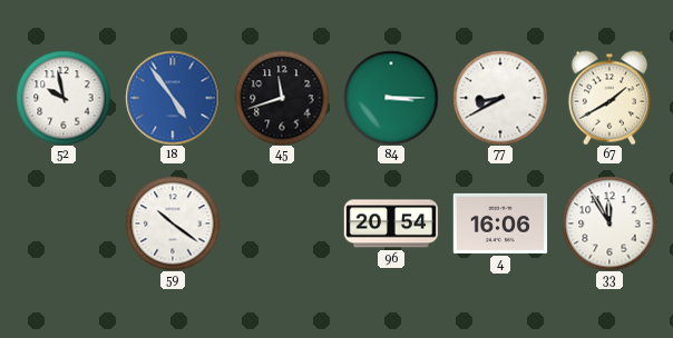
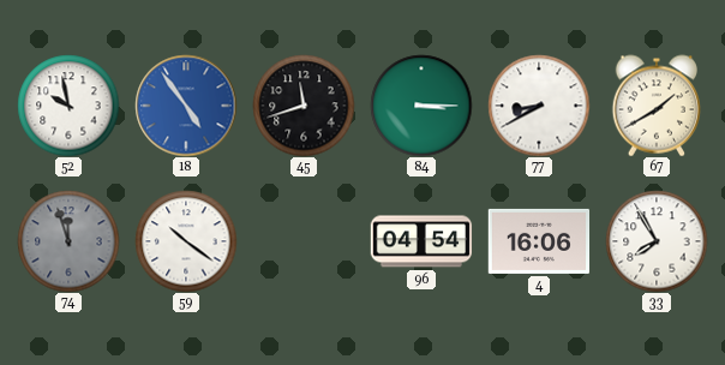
74: none -> 11:57
96: 20:54 -> 04:54
33: 11:55 -> 7:55
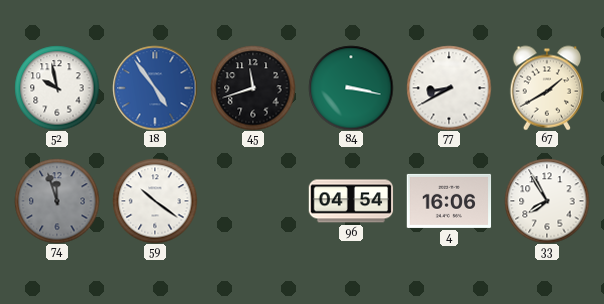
84: 3:15 -> 3:17
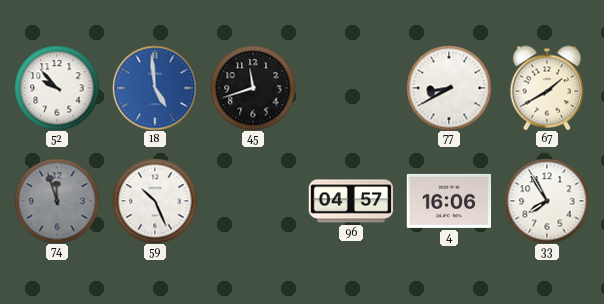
52: 9:58 -> 9:53
18: 4:54 -> 4:59
84: 3:17 -> none
59: 10:21 -> 10:26
96: 04:54 -> 04:57
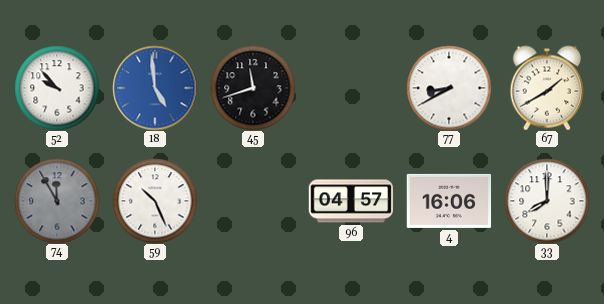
74: 11:57 -> 11:55
33: 7:55 -> 8:00
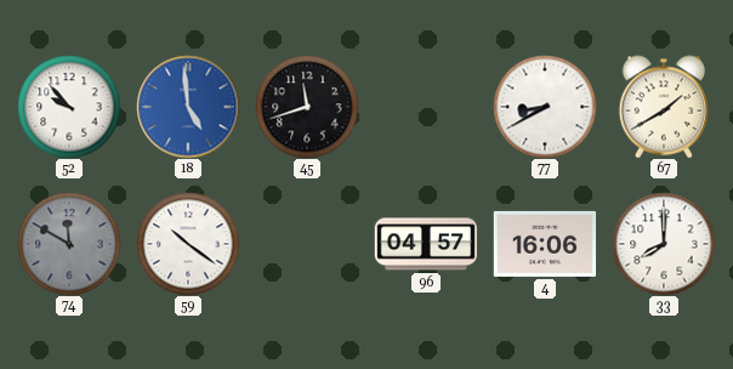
74: 11:55 -> 11:50
59: 10:26 -> 10:21
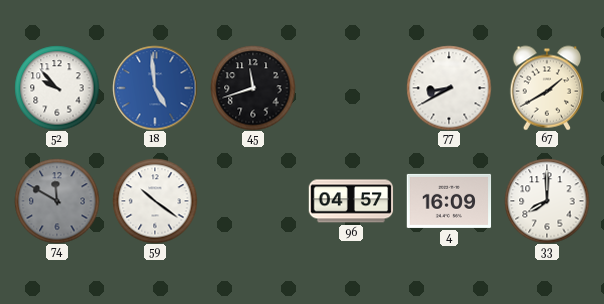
4: 16:06 -> 16:09
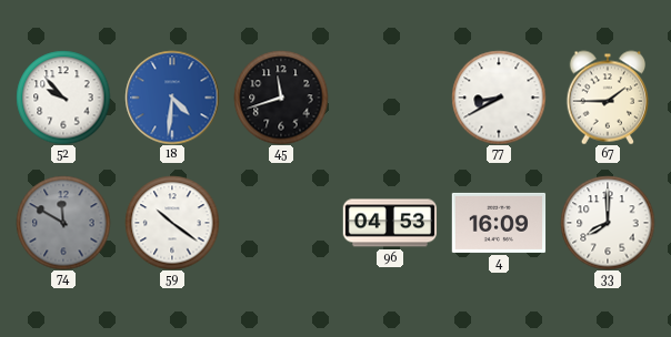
18: 4:59 -> 4:31
67: 1:40 -> 1:45
96: 04:57 -> 04:53
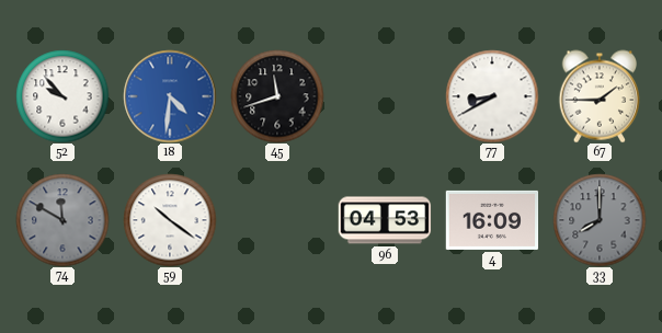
33 dial: white -> grey
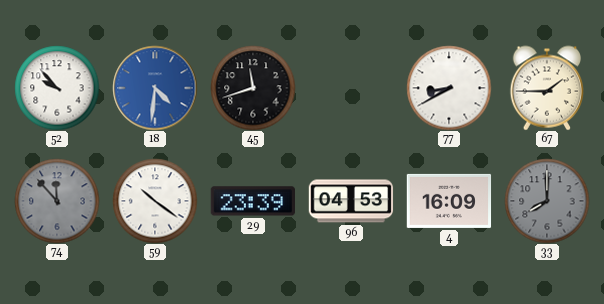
74: 11:50 -> 11:53
29: none -> 23:39
